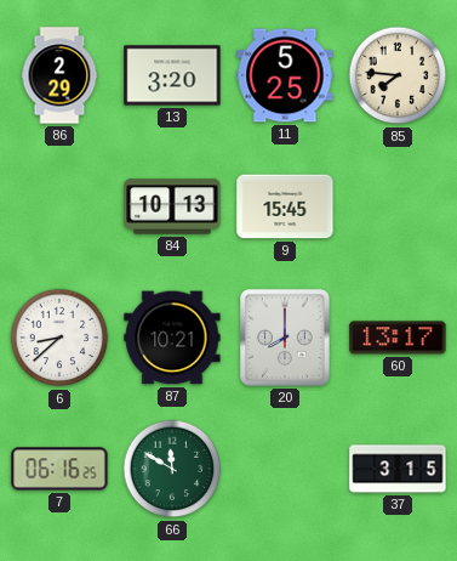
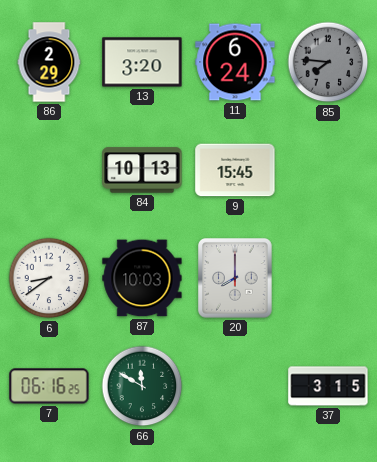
11: 5:25 -> 6:24
85 dial: cream -> grey
6: 8:38 -> 8:39
87: 10:21 -> 10:03
60: 13:17 -> none
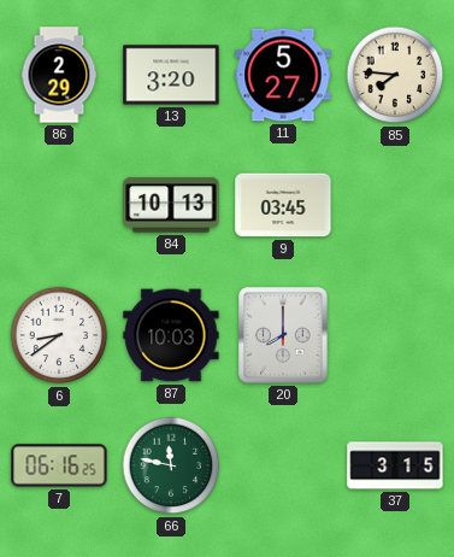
11: 6:24 -> 5:27
85 dial: grey -> cream
9: 15:45 -> 03:45
66: 11:50 -> 11:47
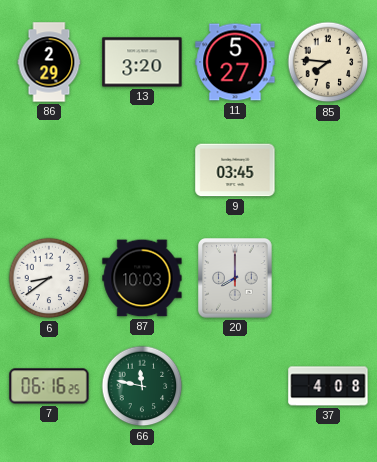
84: 10:13 -> none
37: 3:15 -> 4:08
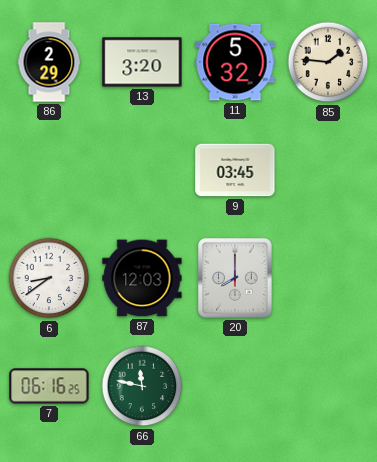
11: 5:27 -> 5:32
85: 7:46 -> 1:46
87: 10:03 -> 12:03
37: 4:08 -> none
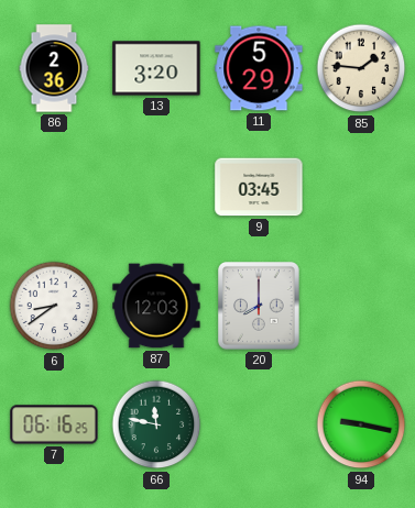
86: 2:29 -> 2:36
11: 5:32 -> 5:29
94: none -> 9:17
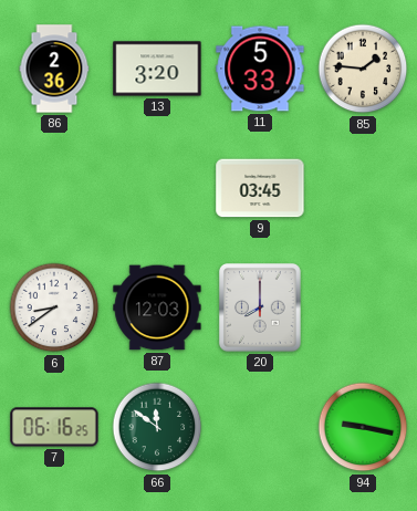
11: 5:29 -> 5:33
66: 11:47 -> 11:51
